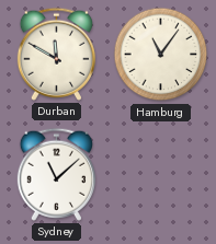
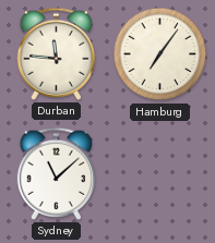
Durban: 11:50 -> 11:46
Hamburg: 11:06 -> 7:06
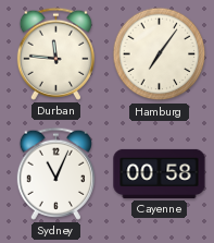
Sydney: 11:08 -> 11:04
Cayenne: none -> 00:58
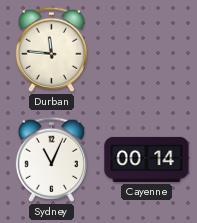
Hamburg: 7:06 -> none
Cayenne: 00:58 -> 00:14
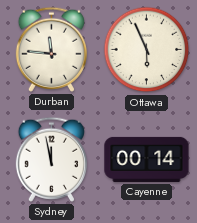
Ottawa: none -> 5:56
Sydney: 11:04 -> 11:58
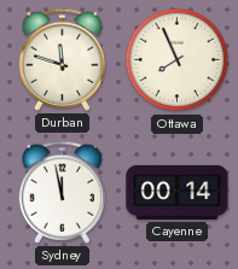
Durban: 11:46 -> 11:48
Ottawa: 5:56 -> 7:56
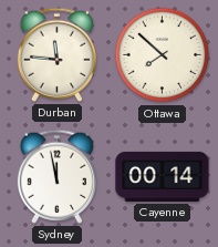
Durban: 11:48 -> 11:46
Ottawa: 7:56 -> 7:52
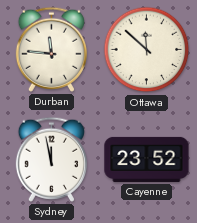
Ottawa: 7:52 -> 11:52
Cayenne: 00:14 -> 23:52
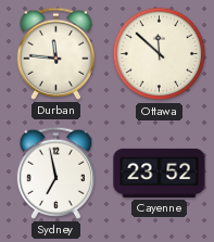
Sydney: 11:58 -> 6:58
